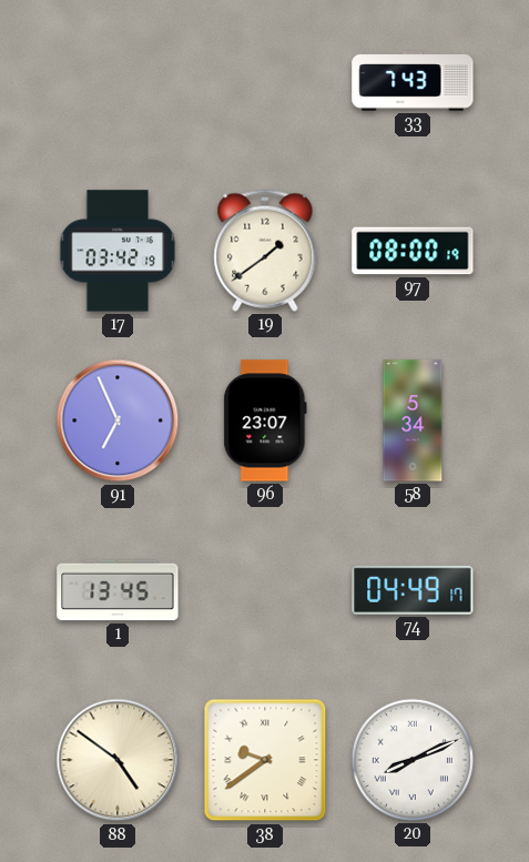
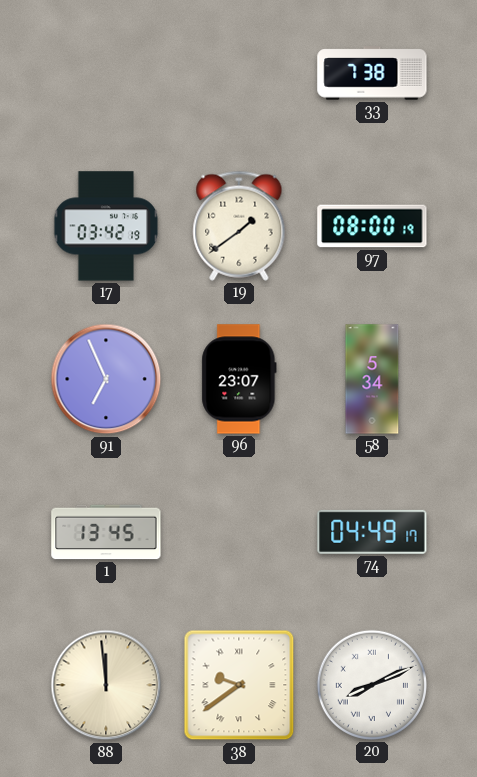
33: 7:43 -> 7:38
88: 4:51 -> 11:59
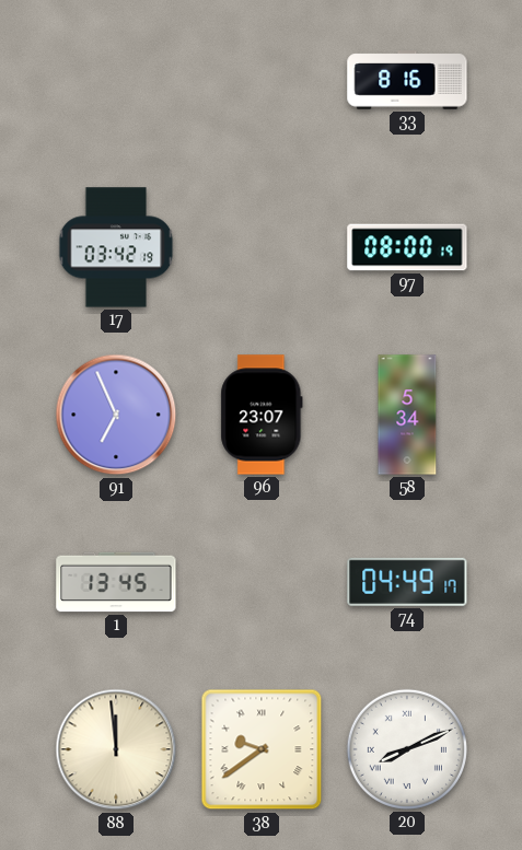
33: 7:38 -> 8:16
19: 1:39 -> none
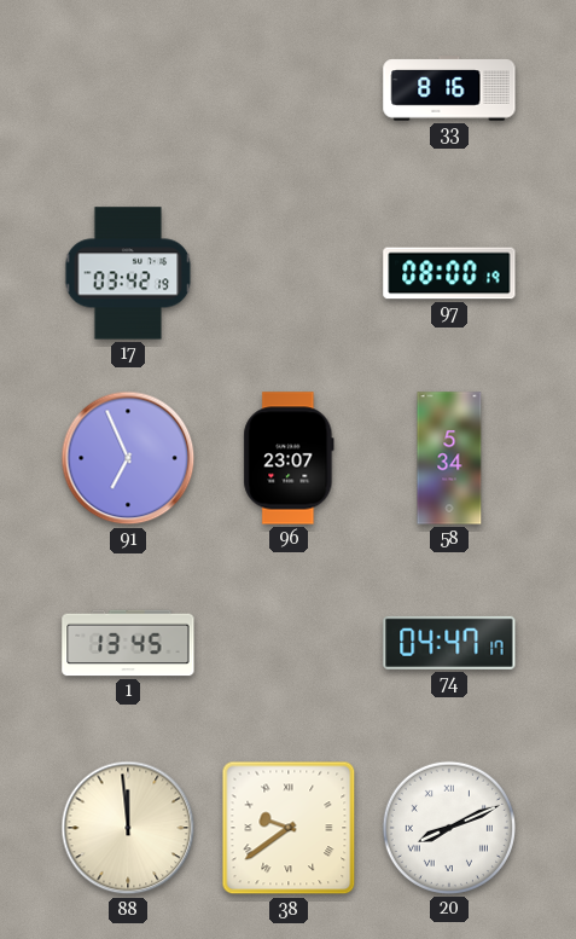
74: 04:49 -> 04:47
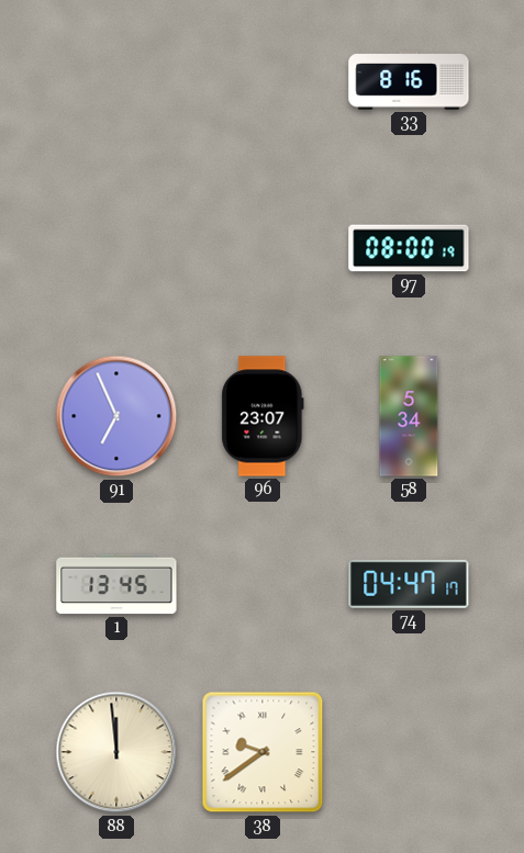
17: 03:42 -> none
20: 8:11 -> none
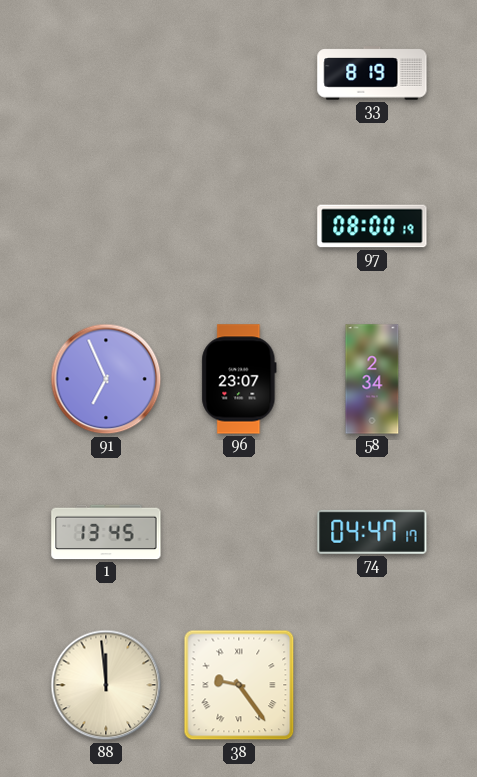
33: 8:16 -> 8:19
58: 5:34 -> 2:34
38: 9:39 -> 9:24
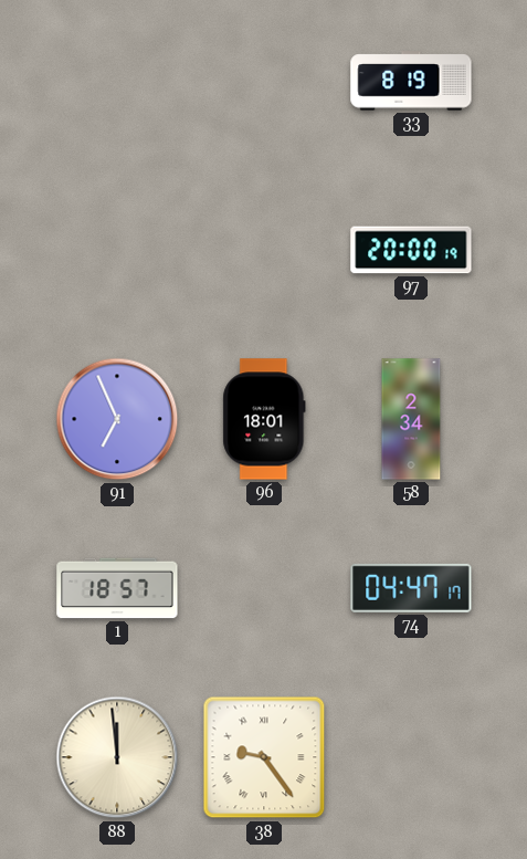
97: 08:00 -> 20:00
96: 23:07 -> 18:01
1: 13:45 -> 18:57
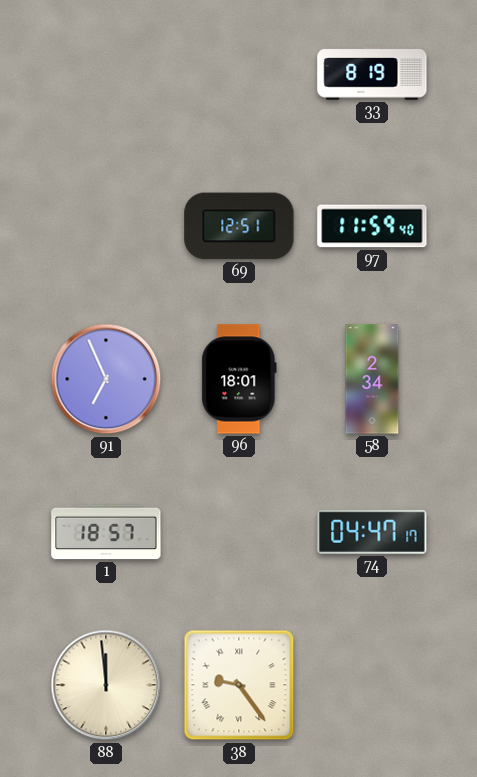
69: none -> 12:51
97: 20:00 -> 11:59
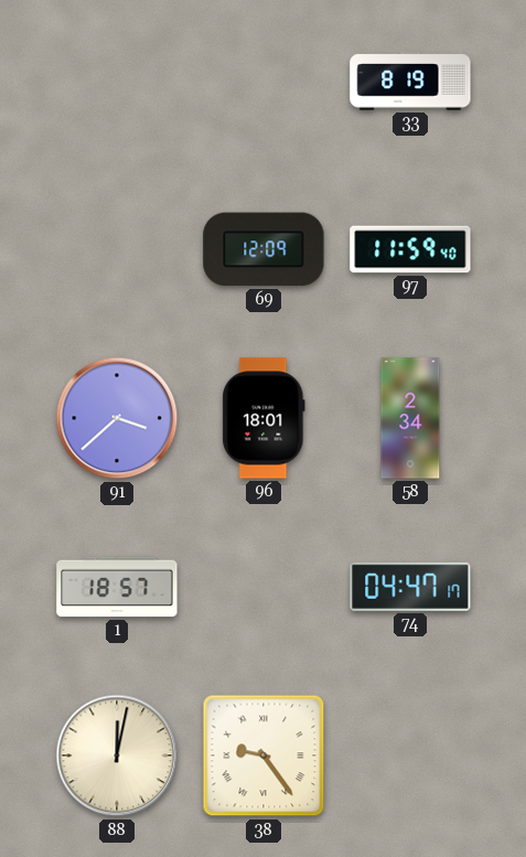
69: 12:51 -> 12:09
91: 6:56 -> 3:38
88: 11:59 -> 12:02
